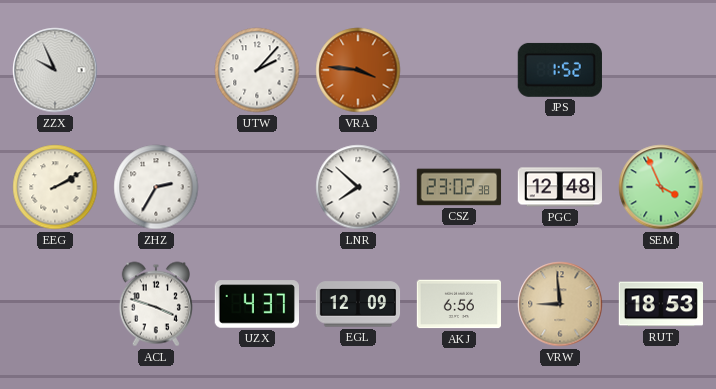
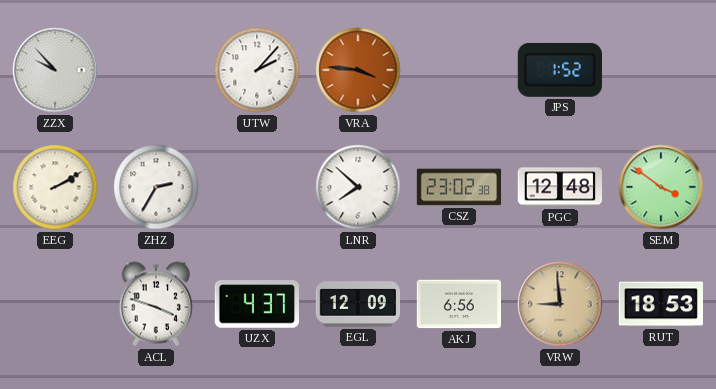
ZZX: 9:56 -> 9:53
SEM: 3:56 -> 3:51
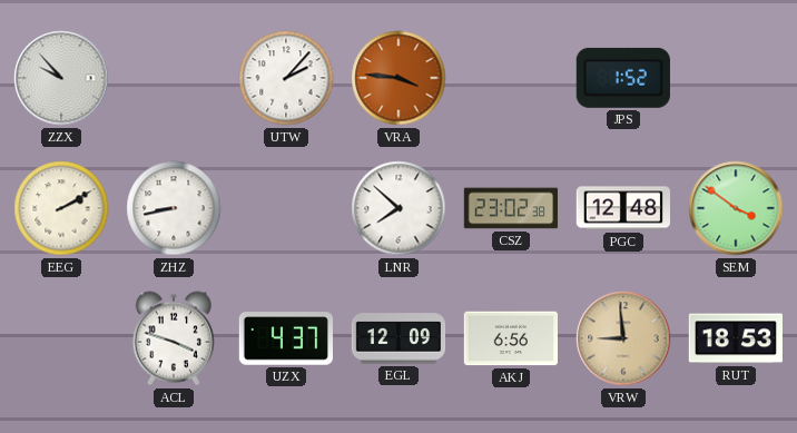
ZHZ: 2:35 -> 8:43
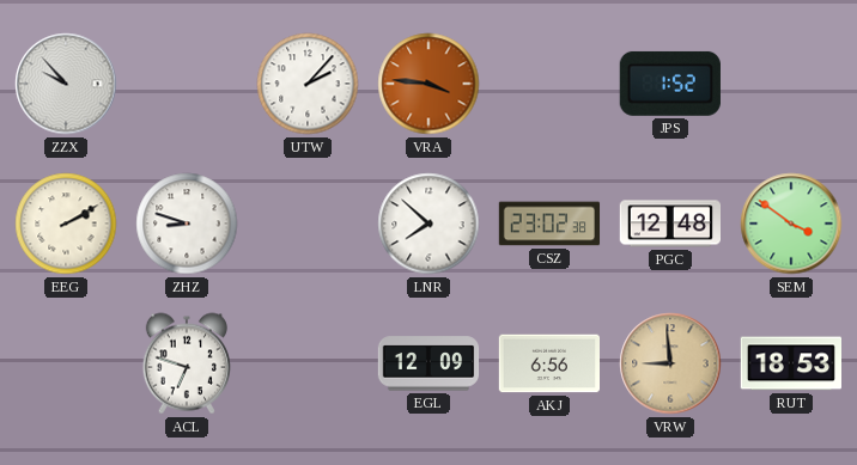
ZHZ: 8:43 -> 8:48
ACL: 3:48 -> 6:48
UZX: 4:37 -> none
